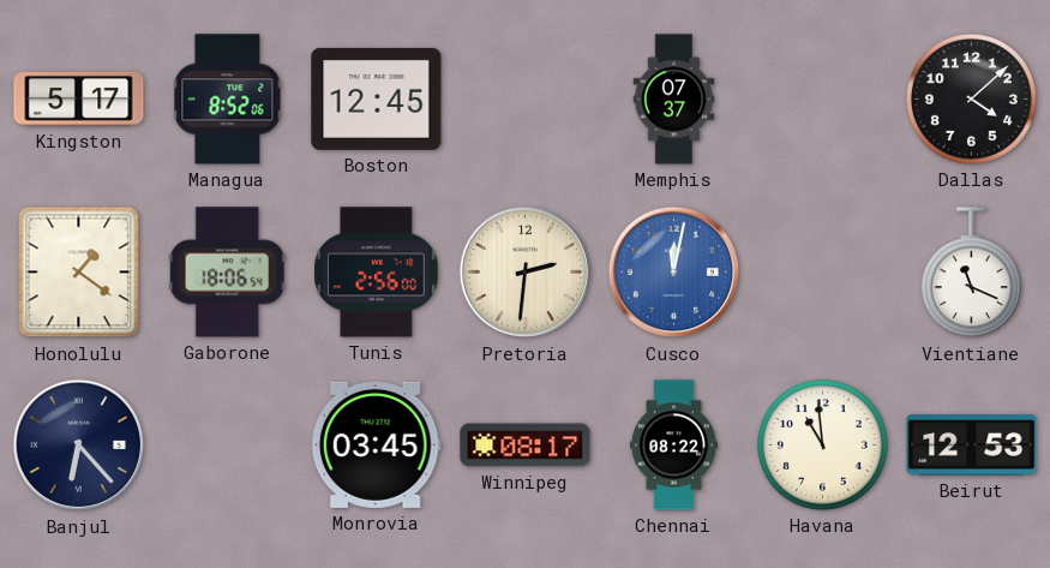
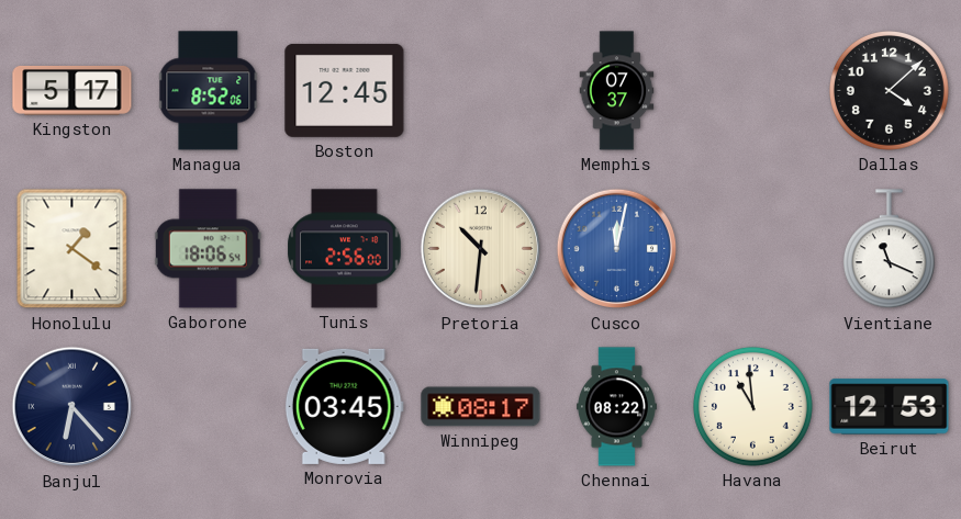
Pretoria: 2:31 -> 10:31
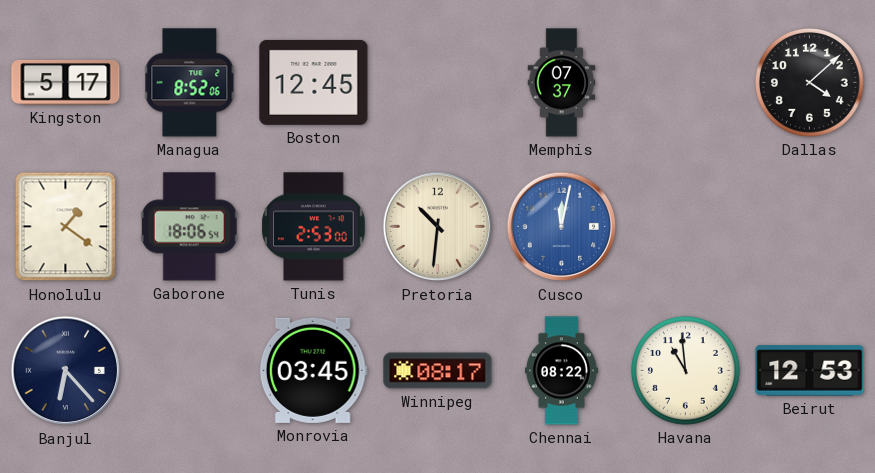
Tunis: 2:56 -> 2:53
Vientiane: 11:19 -> none
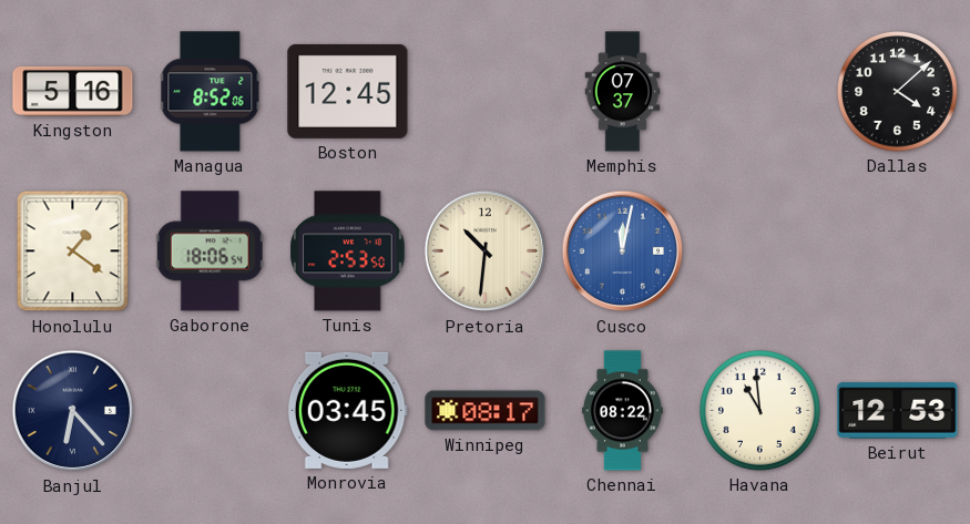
Kingston: 5:17 -> 5:16
Tunis: 2:53:00 -> 2:53:50
